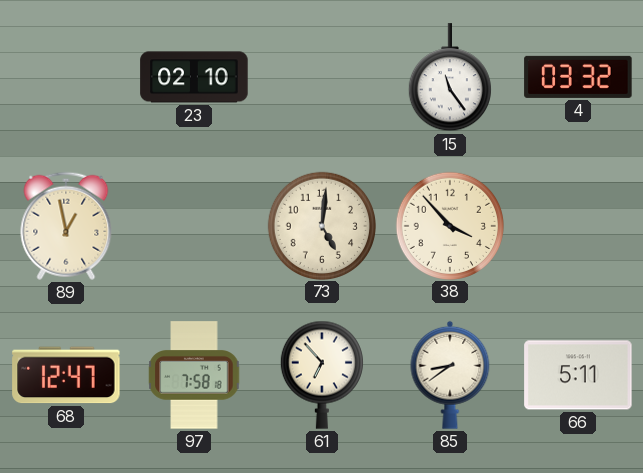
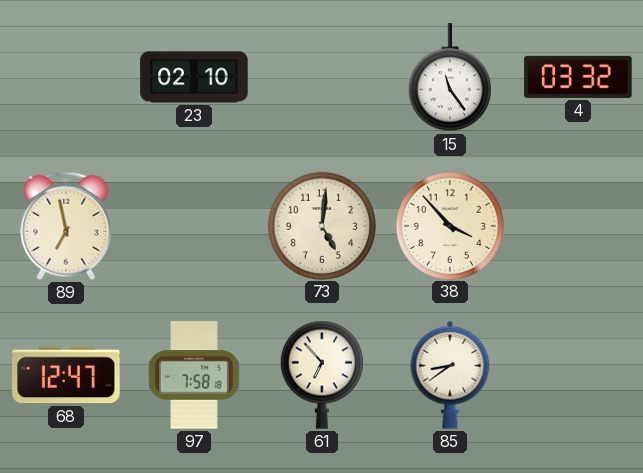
89: 12:58 -> 6:58
66: 5:11 -> none
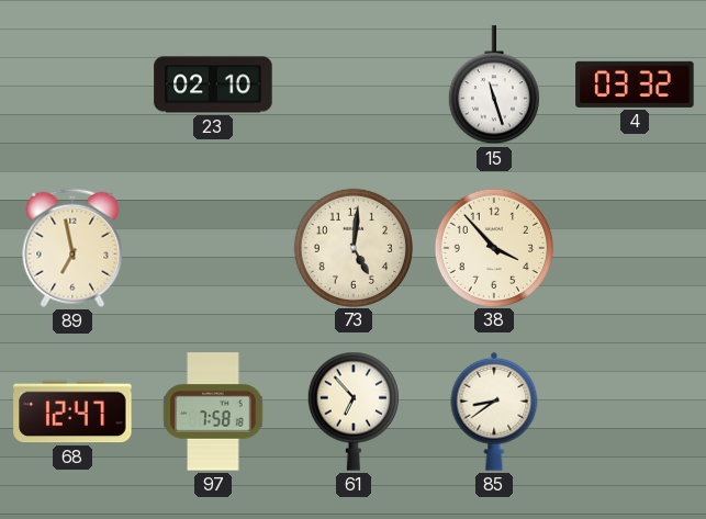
15: 11:24 -> 11:27
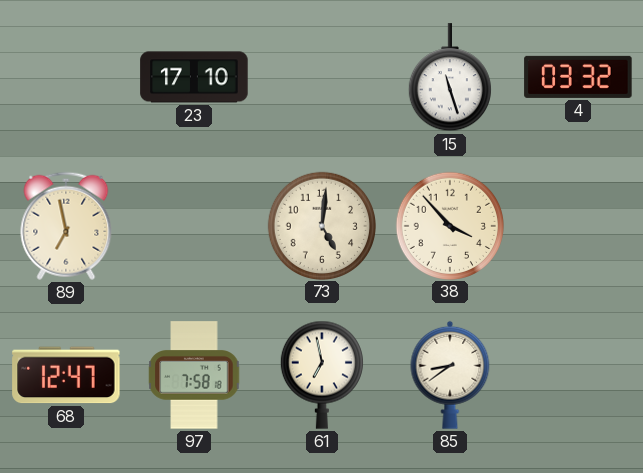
23: 02:10 -> 17:10
61: 6:53 -> 6:58
